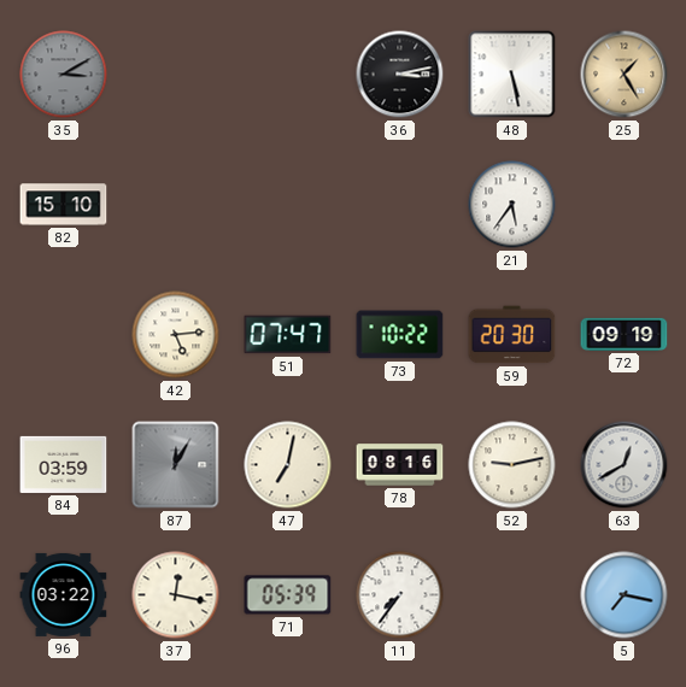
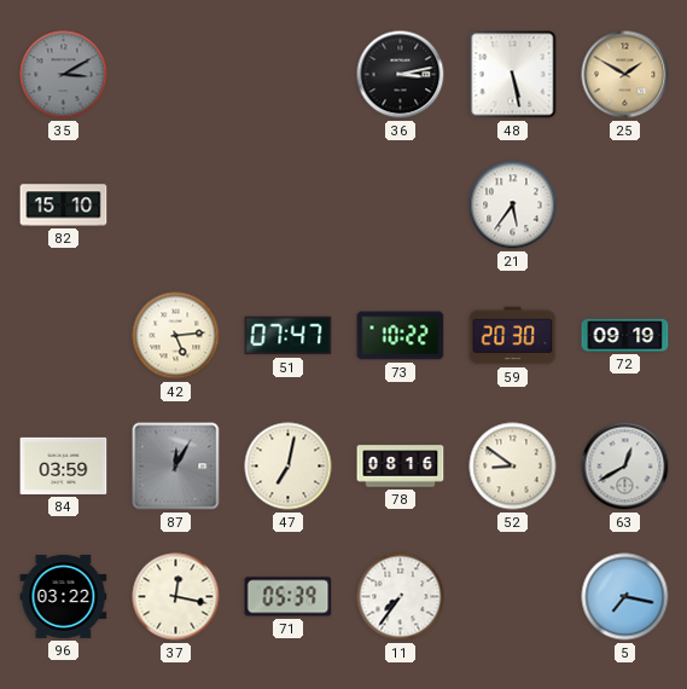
25: 1:25 -> 1:50
52: 9:13 -> 8:51
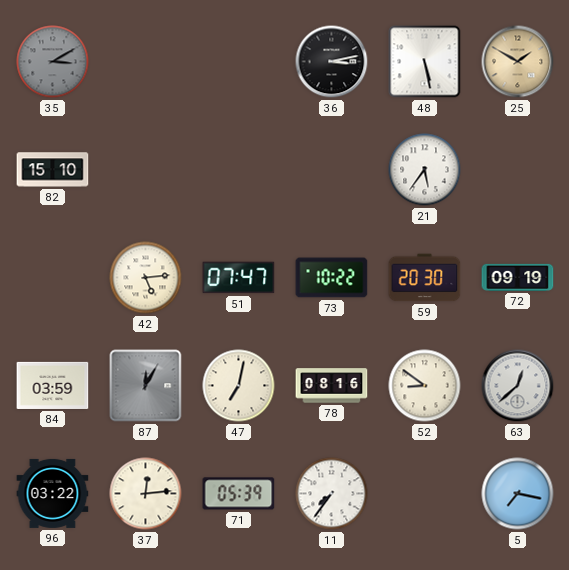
63: 12:40 -> 12:38
37: 12:17 -> 12:14
